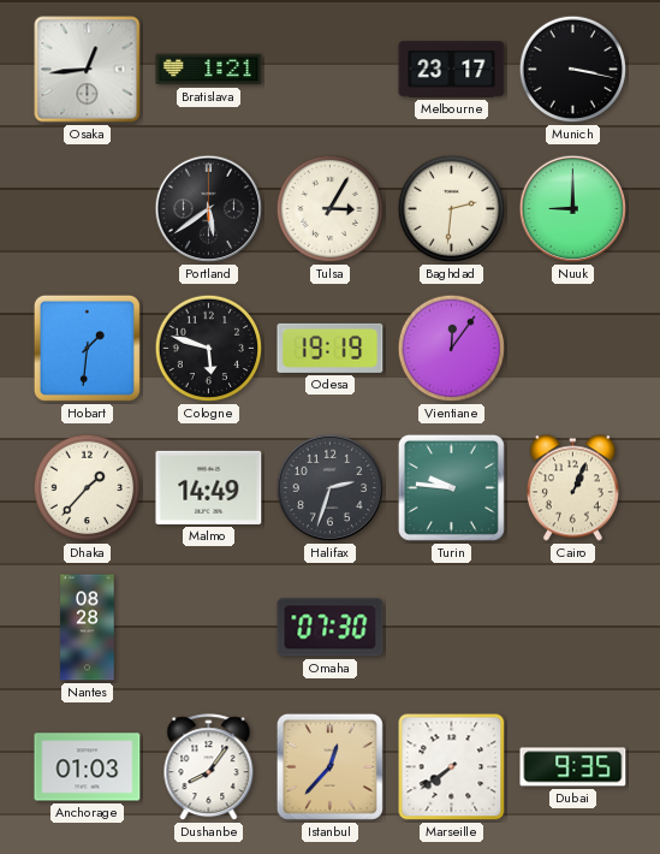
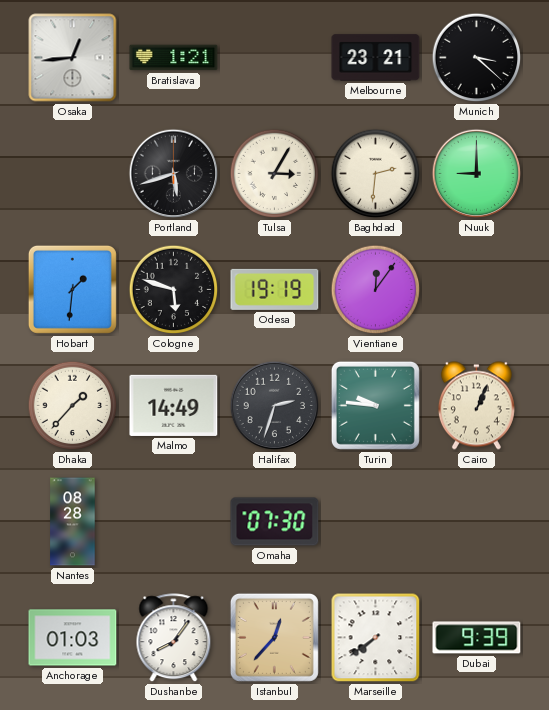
Melbourne: 23:17 -> 23:21
Munich: 3:17 -> 3:22
Portland: 5:39 -> 5:42
Dubai: 9:35 -> 9:39
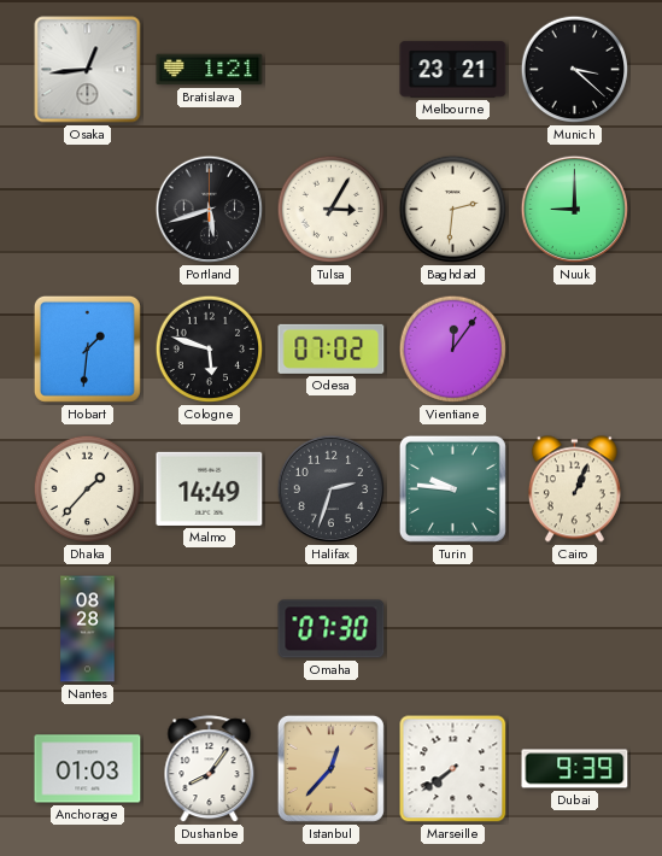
Odesa: 19:19 -> 07:02
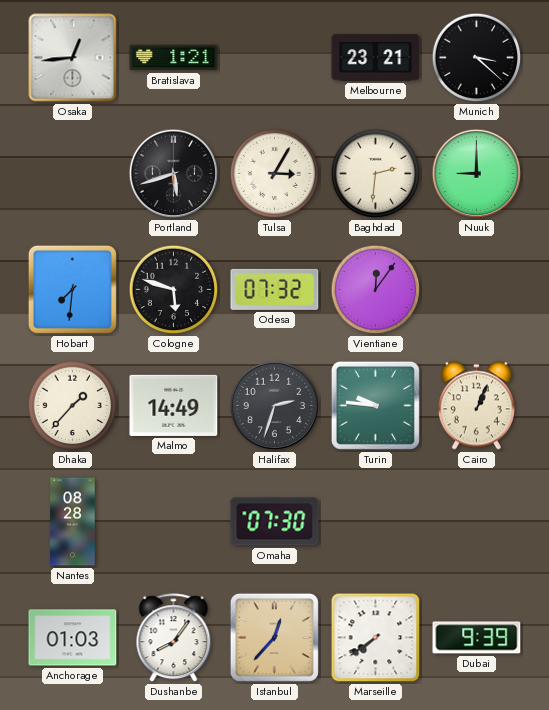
Hobart: 1:31 -> 7:31
Odesa: 07:02 -> 07:32
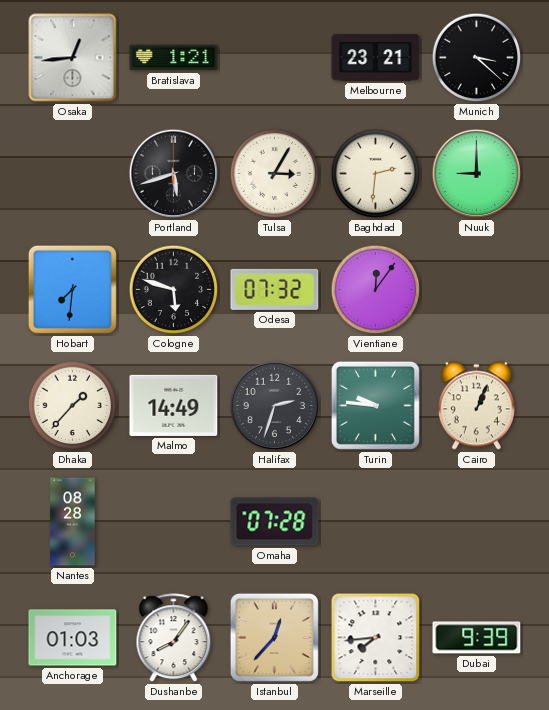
Omaha: 07:30 -> 07:28
Marseille: 7:39 -> 7:44
